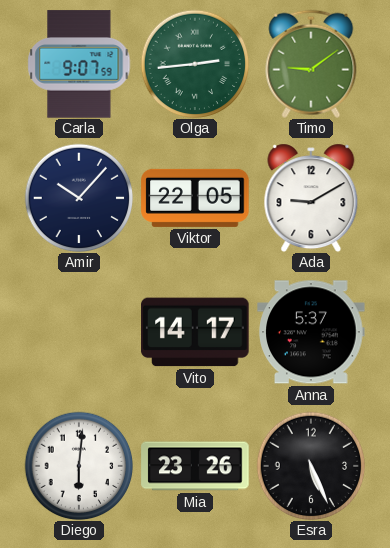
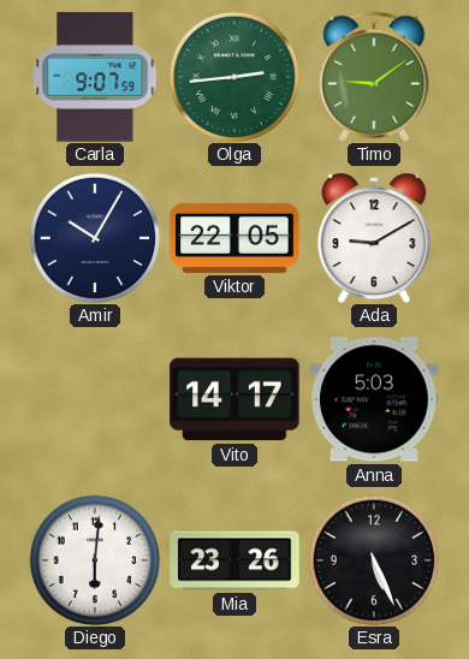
Amir: 10:07 -> 10:05
Anna: 5:37 -> 5:03
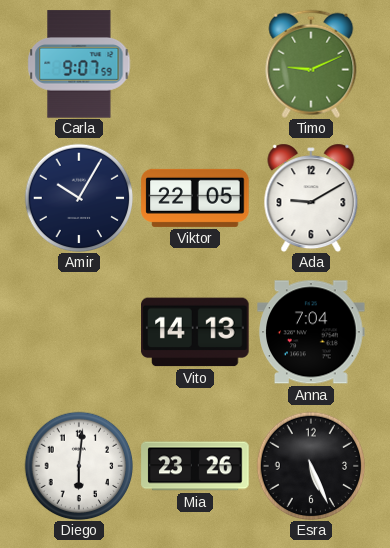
Olga: 2:44 -> none
Timo: 9:09 -> 9:11
Vito: 14:17 -> 14:13
Anna: 5:03 -> 7:04
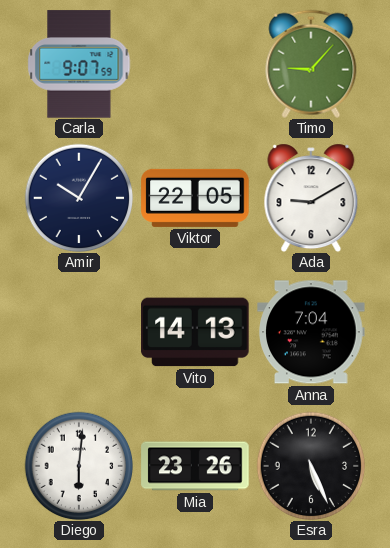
Timo: 9:11 -> 9:07
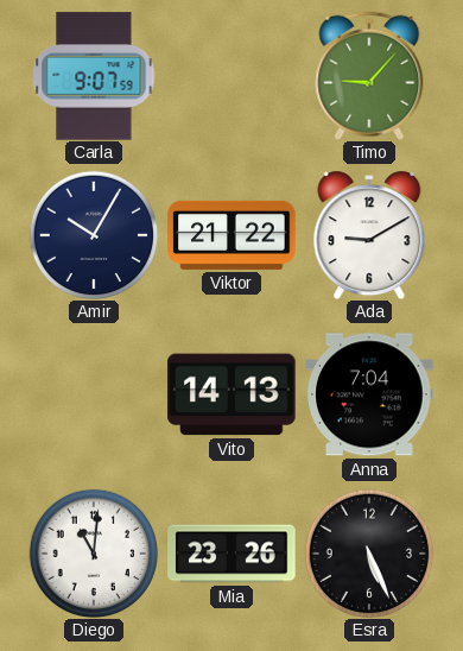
Viktor: 22:05 -> 21:22
Diego: 6:01 -> 11:01
